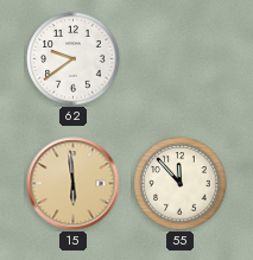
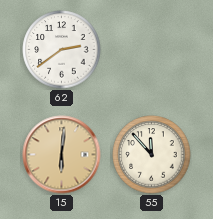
62: 9:39 -> 2:39
15: 5:59 -> 6:01
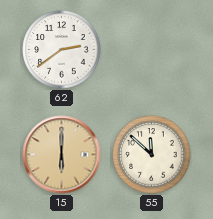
15: 6:01 -> 6:00
55: 11:53 -> 11:52
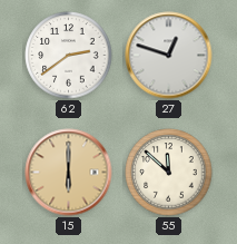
27: none -> 12:48
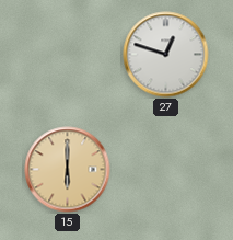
62: 2:39 -> none
55: 11:52 -> none
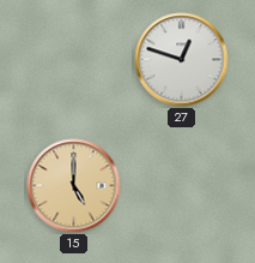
15: 6:00 -> 5:00
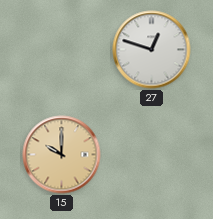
15: 5:00 -> 10:00
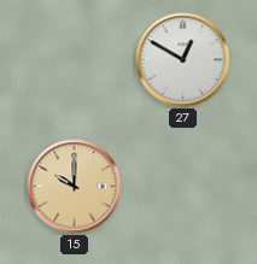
27: 12:48 -> 12:50
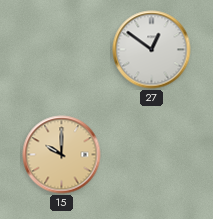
27: 12:50 -> 12:51
